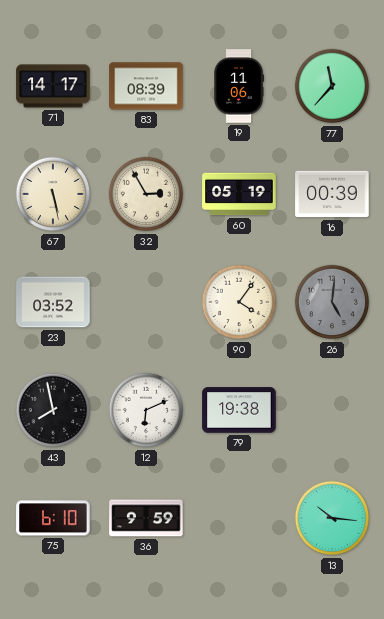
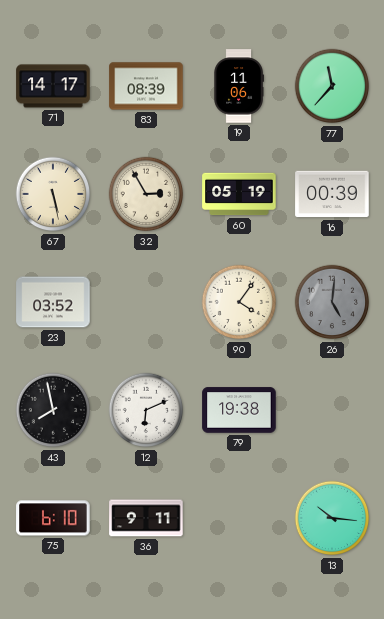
36: 9:59 -> 9:11
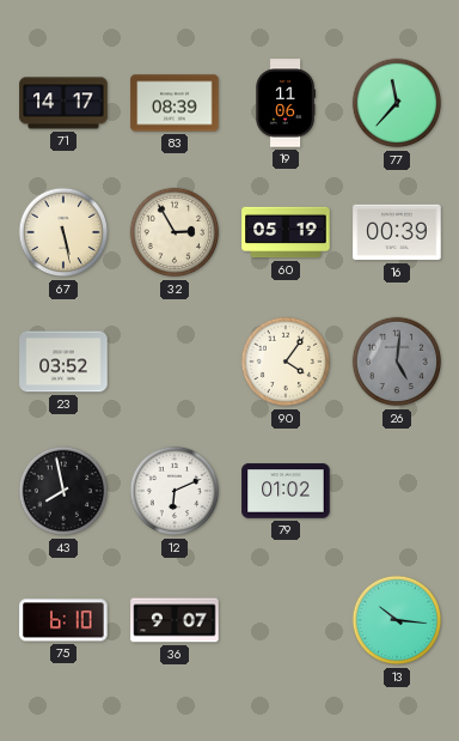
79: 19:38 -> 01:02
36: 9:11 -> 9:07
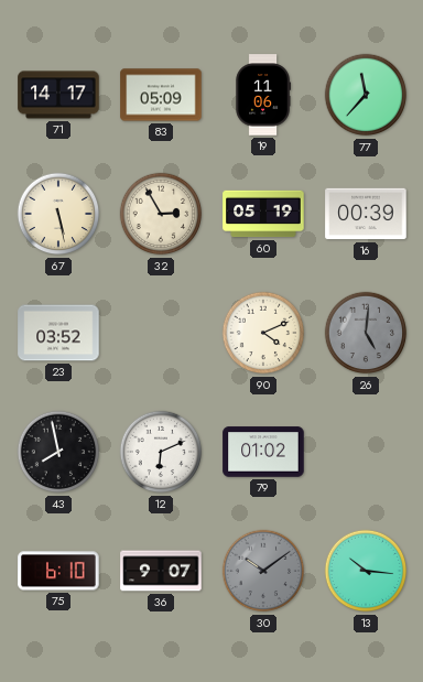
83: 08:39 -> 05:09
90: 4:06 -> 4:11
30: none -> 10:09
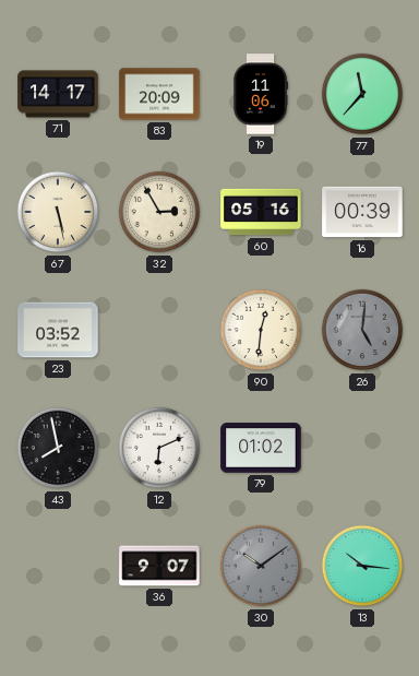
83: 05:09 -> 20:09
60: 05:19 -> 05:16
90: 4:11 -> 12:31
75: 6:10 -> none
